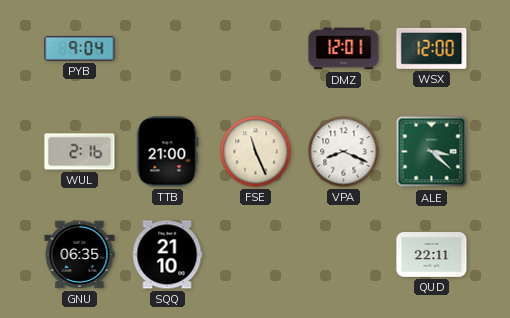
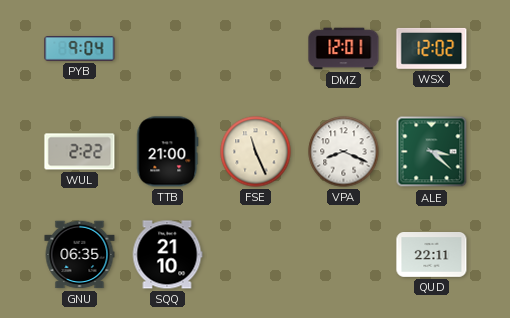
WSX: 12:00 -> 12:02
WUL: 2:16 -> 2:22
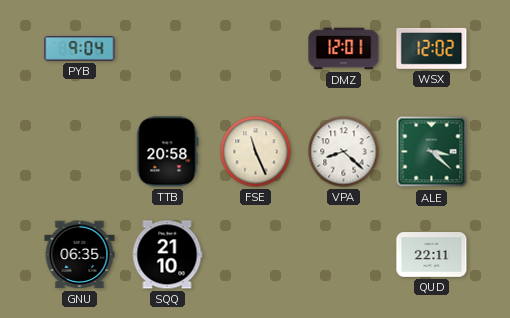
WUL: 2:22 -> none
TTB: 21:00 -> 20:58
VPA: 8:19 -> 8:22
